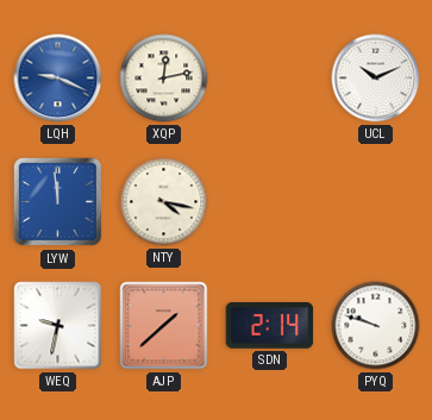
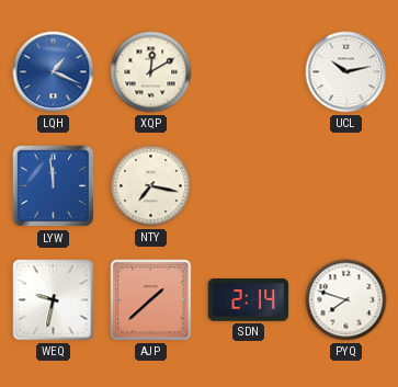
LQH: 9:19 -> 1:19
XQP: 12:13 -> 12:10
UCL: 10:11 -> 10:13
NTY: 4:17 -> 7:17
PYQ: 9:48 -> 7:48
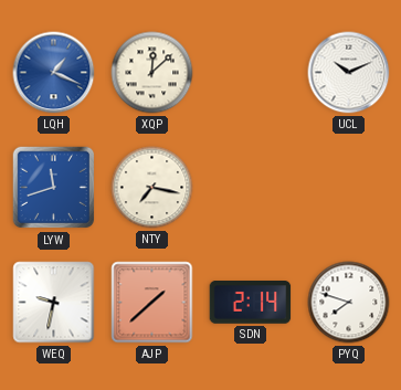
XQP: 12:10 -> 12:08
UCL: 10:13 -> 10:11
LYW: 11:59 -> 11:42
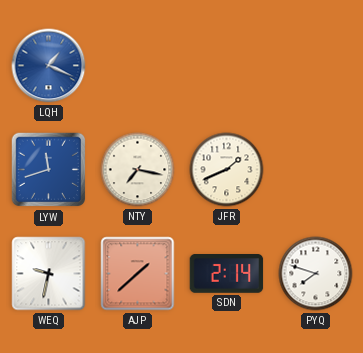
XQP: 12:08 -> none
UCL: 10:11 -> none
JFR: none -> 1:41
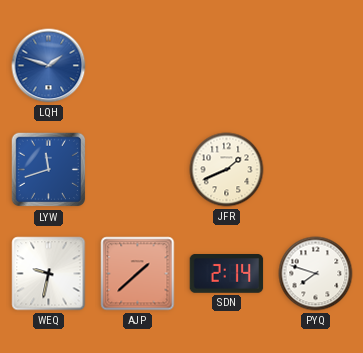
LQH: 1:19 -> 1:48
NTY: 7:17 -> none
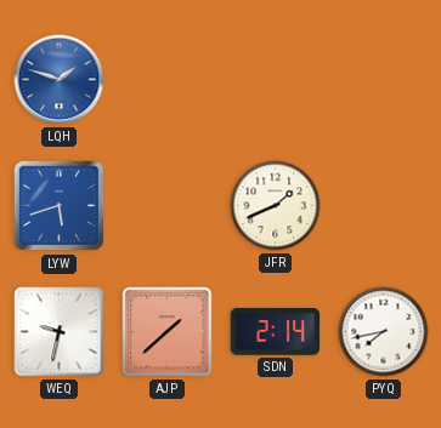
LYW: 11:42 -> 5:42
PYQ: 7:48 -> 7:43
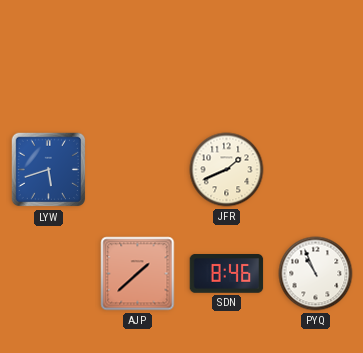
LQH: 1:48 -> none
WEQ: 9:32 -> none
SDN: 2:14 -> 8:46
PYQ: 7:43 -> 10:56
